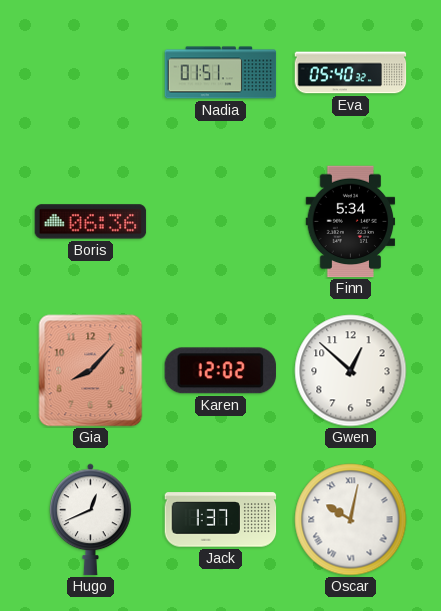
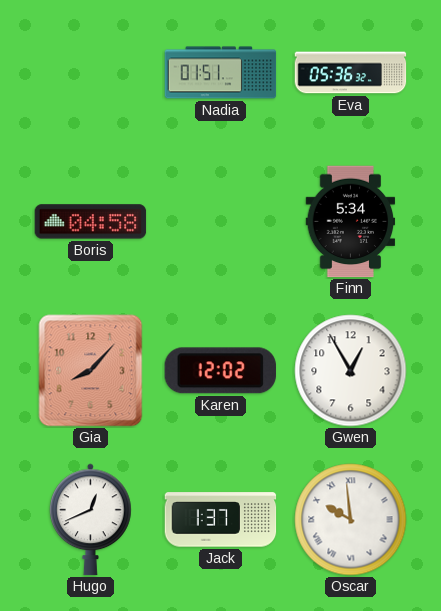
Eva: 05:40 -> 05:36
Boris: 06:36 -> 04:58
Gwen: 12:52 -> 12:55
Oscar: 10:02 -> 9:59
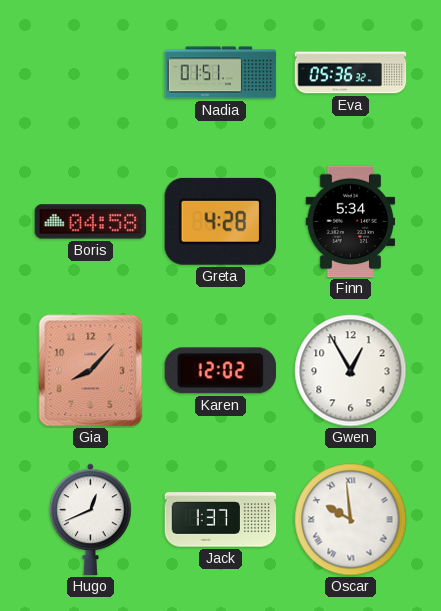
Greta: none -> 4:28
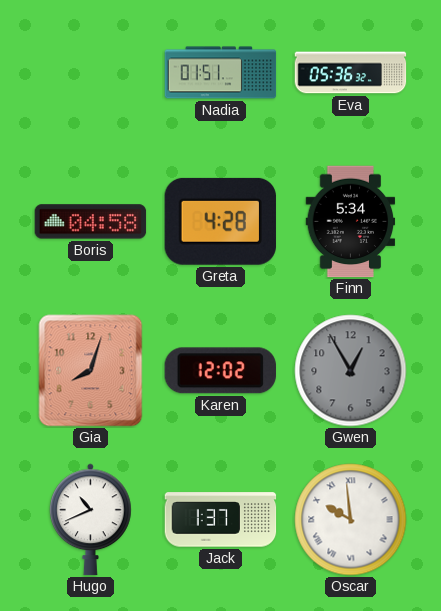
Gia: 8:07 -> 8:03
Gwen dial: white -> grey
Hugo: 12:41 -> 10:41
